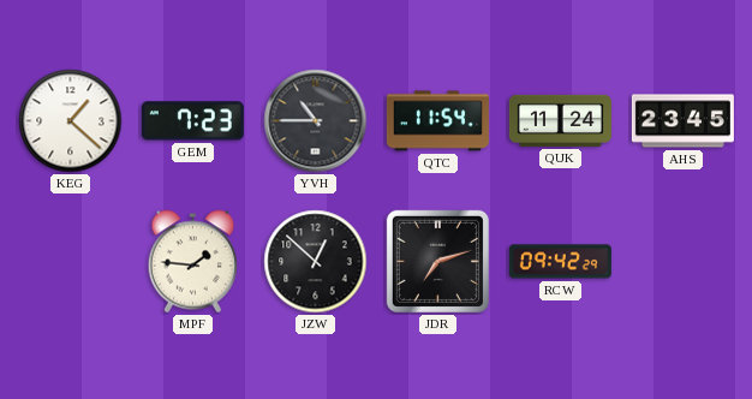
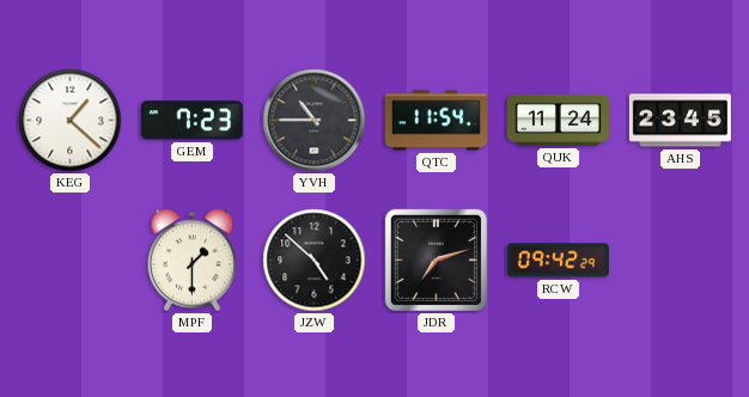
MPF: 1:46 -> 1:30
JZW: 12:52 -> 4:52
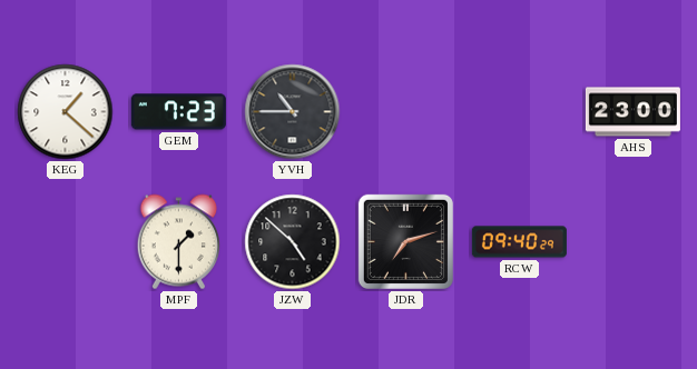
QTC: 11:54 -> none
QUK: 11:24 -> none
AHS: 23:45 -> 23:00
RCW: 09:42 -> 09:40
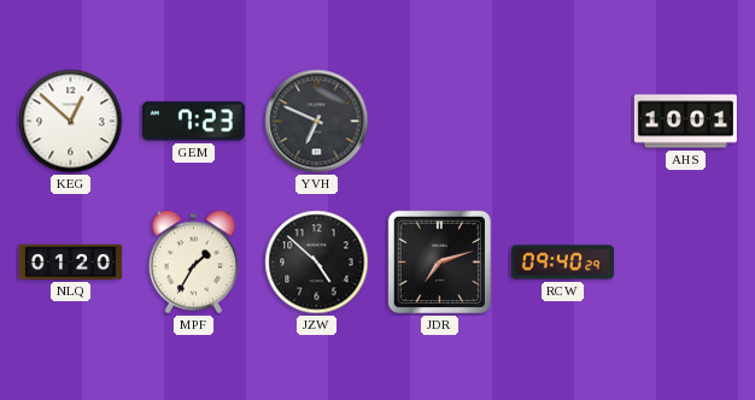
KEG: 1:22 -> 12:52
YVH: 10:45 -> 6:49
AHS: 23:00 -> 10:01
NLQ: none -> 01:20
MPF: 1:30 -> 1:35
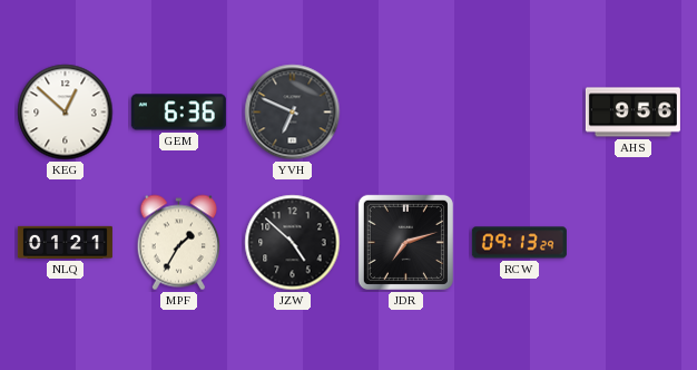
GEM: 7:23 -> 6:36
AHS: 10:01 -> 9:56
NLQ: 01:20 -> 01:21
RCW: 09:40 -> 09:13
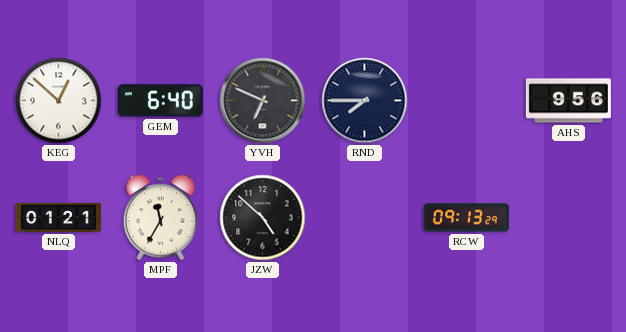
GEM: 6:36 -> 6:40
RND: none -> 7:45
MPF: 1:35 -> 11:35
JDR: 7:12 -> none
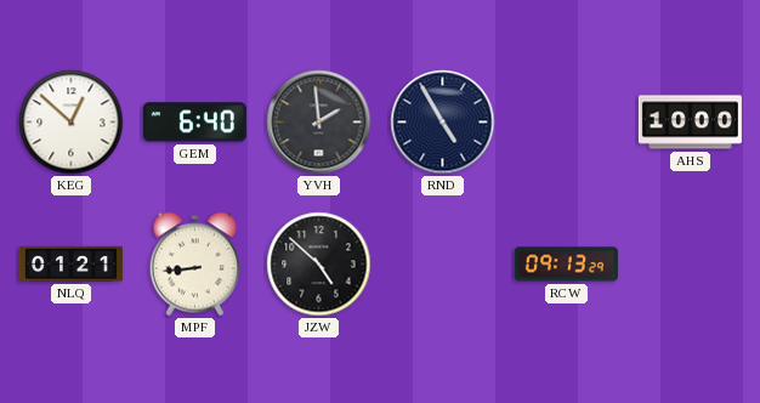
YVH: 6:49 -> 1:59
RND: 7:45 -> 4:55
AHS: 9:56 -> 10:00
MPF: 11:35 -> 8:44
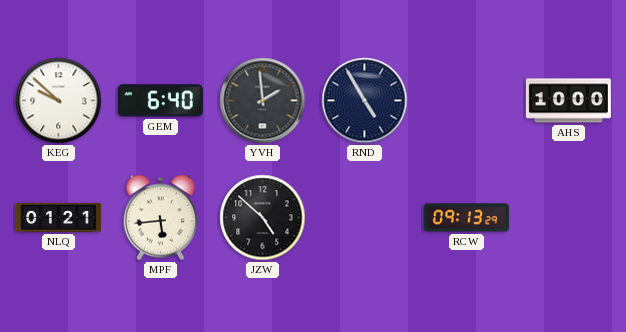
KEG: 12:52 -> 9:52
MPF: 8:44 -> 5:44
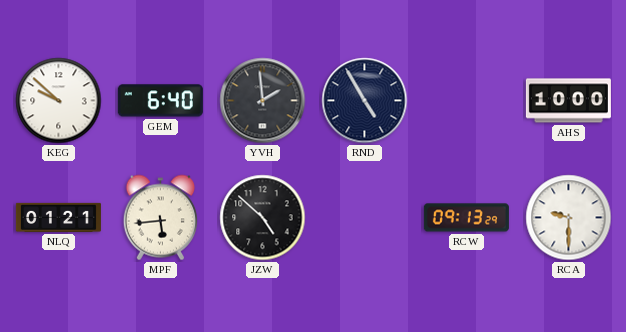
RCA: none -> 9:30
